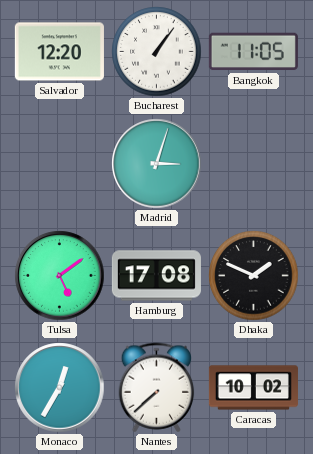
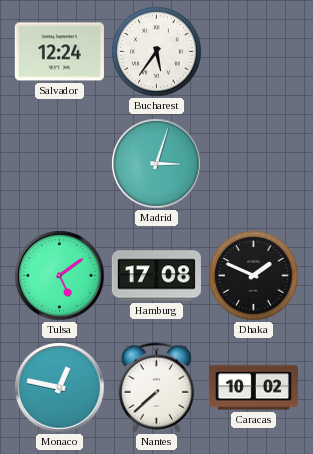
Salvador: 12:20 -> 12:24
Bucharest: 1:06 -> 5:36
Bangkok: 11:05 -> none
Monaco: 12:35 -> 12:47
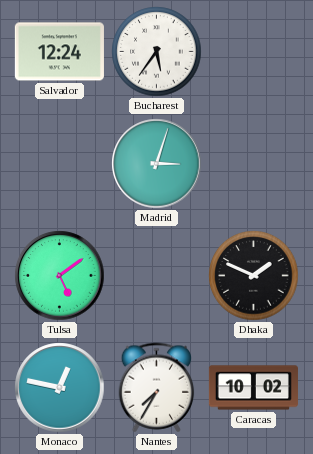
Hamburg: 17:08 -> none
Nantes: 7:38 -> 7:35
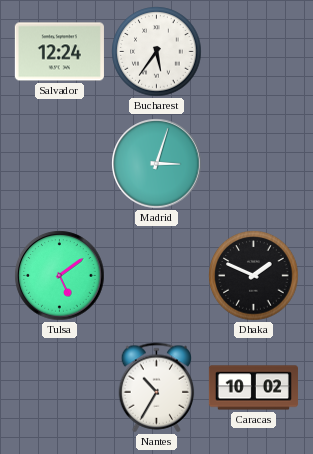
Monaco: 12:47 -> none
Nantes: 7:35 -> 10:35
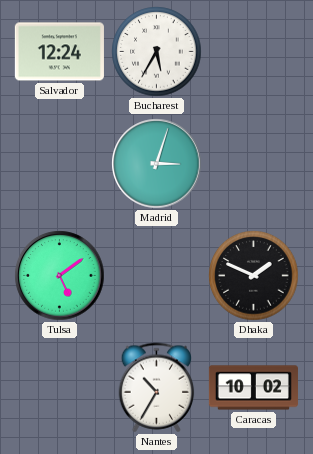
Bucharest: 5:36 -> 5:35
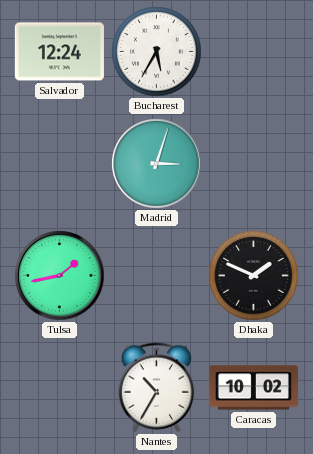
Tulsa: 5:09 -> 1:43
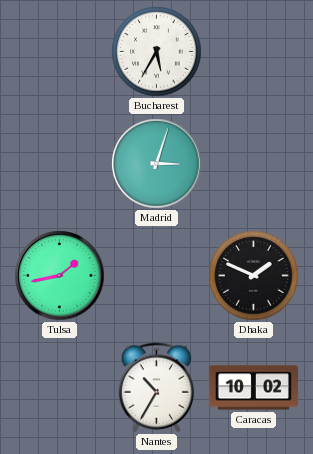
Salvador: 12:24 -> none
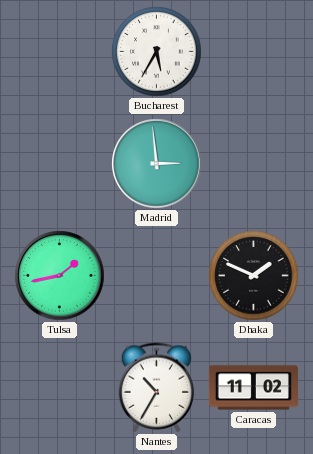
Madrid: 3:03 -> 2:59
Caracas: 10:02 -> 11:02
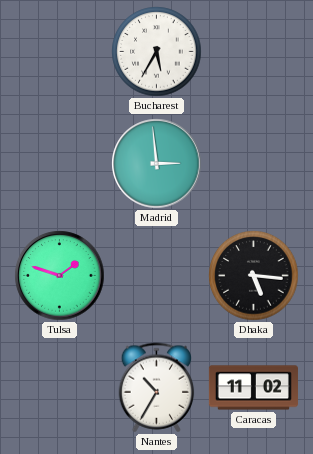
Tulsa: 1:43 -> 1:48
Dhaka: 1:49 -> 5:16
